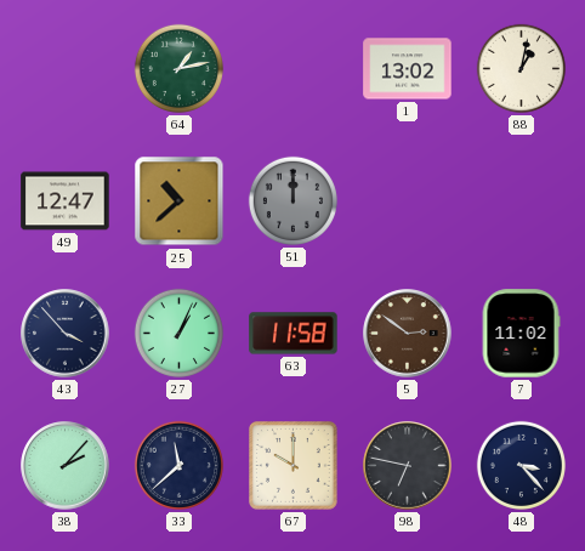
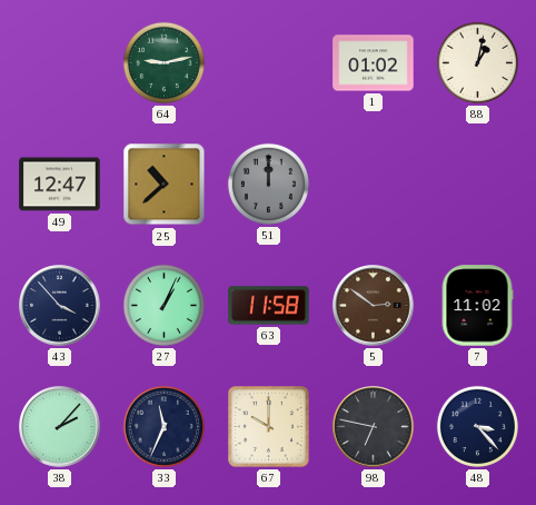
64: 1:13 -> 9:13
1: 13:02 -> 01:02
33: 11:38 -> 11:34
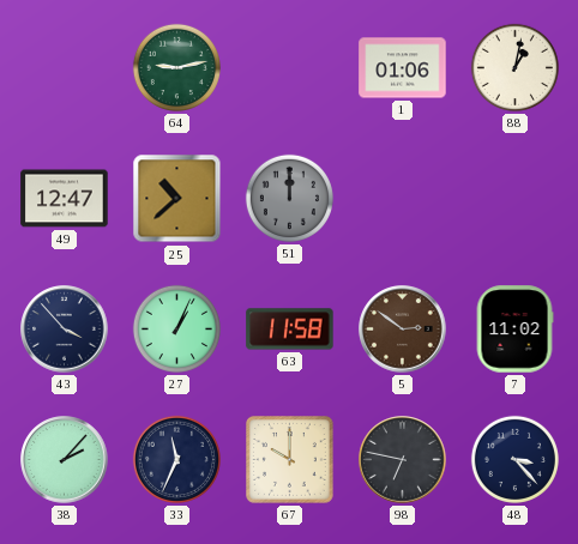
1: 01:02 -> 01:06
